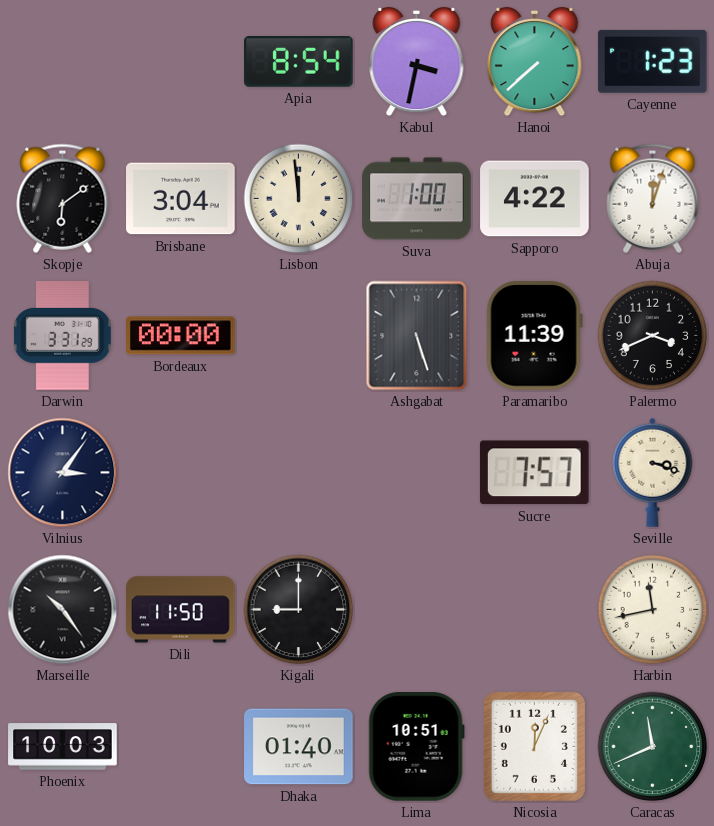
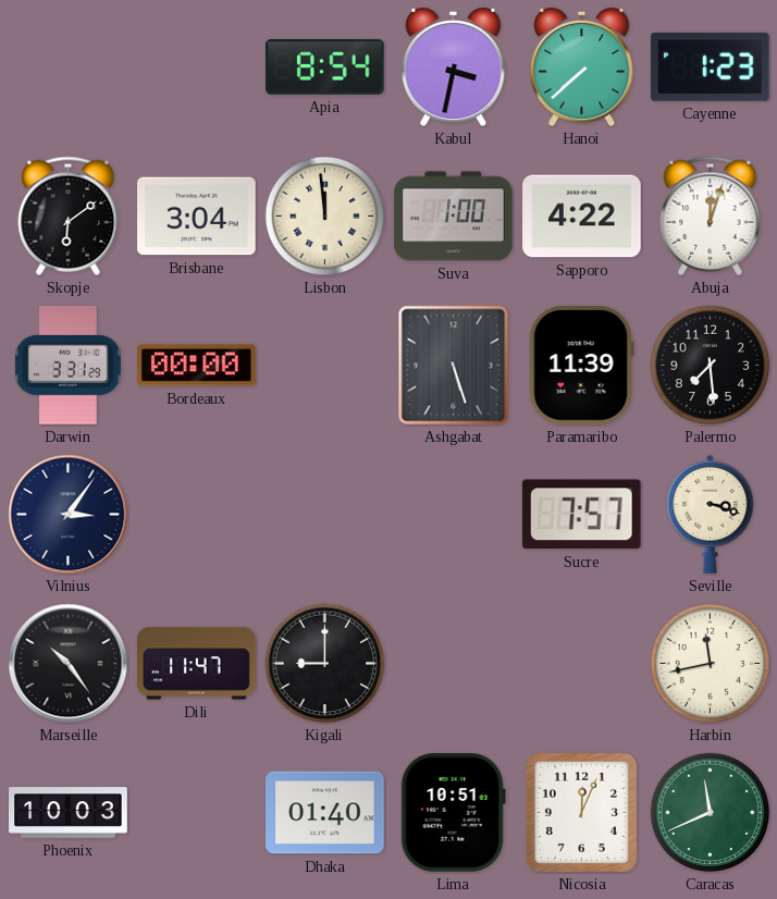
Palermo: 3:41 -> 7:29
Dili: 11:50 -> 11:47
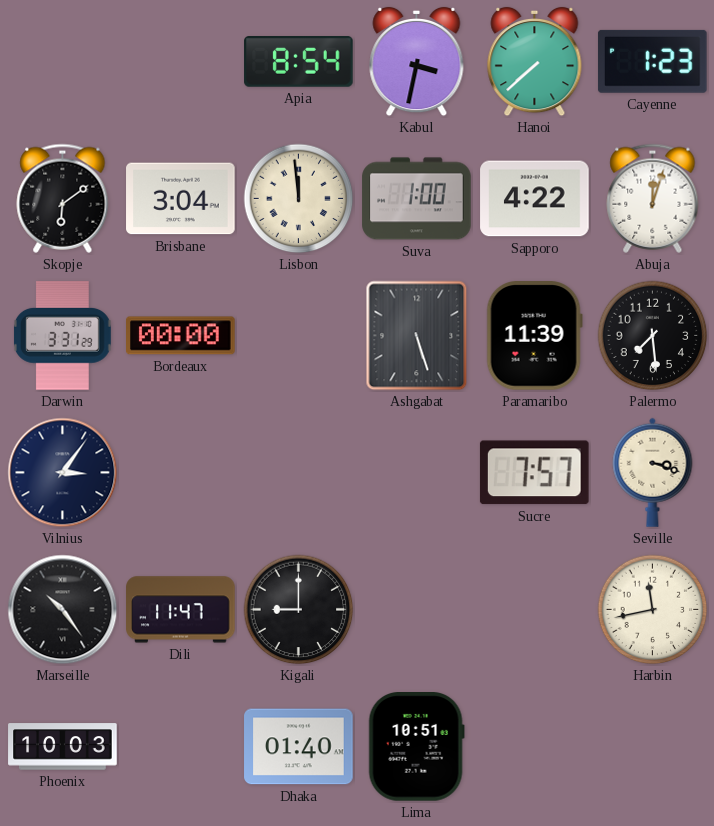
Nicosia: 12:04 -> none
Caracas: 11:41 -> none
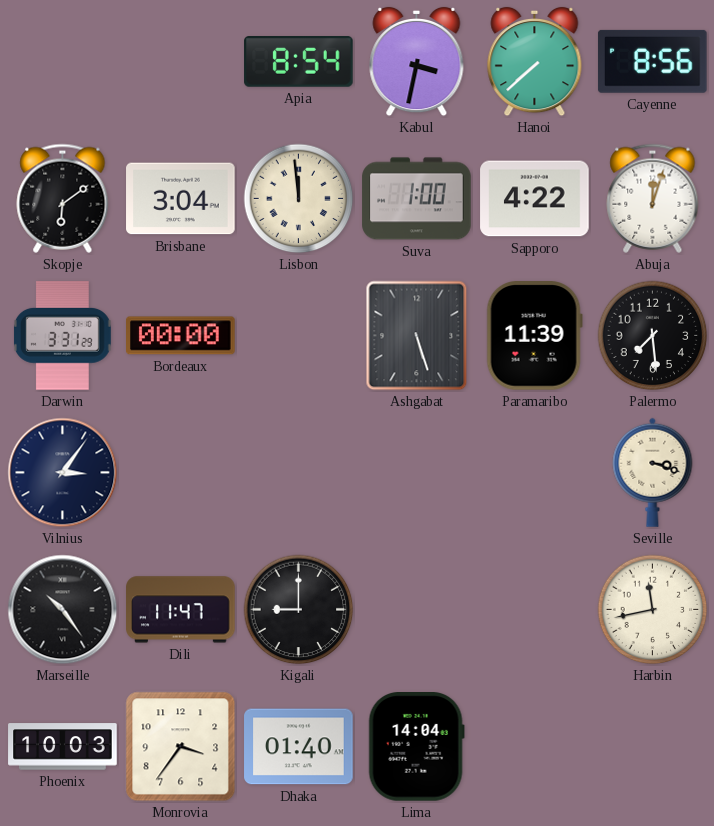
Cayenne: 1:23 -> 8:56
Sucre: 7:57 -> none
Monrovia: none -> 3:36
Lima: 10:51 -> 14:04
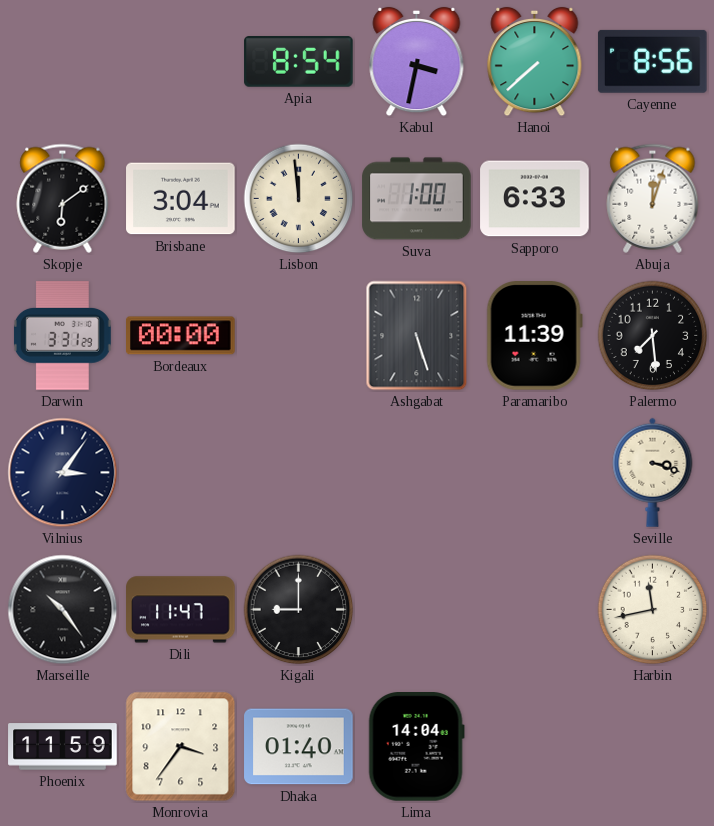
Sapporo: 4:22 -> 6:33
Phoenix: 10:03 -> 11:59
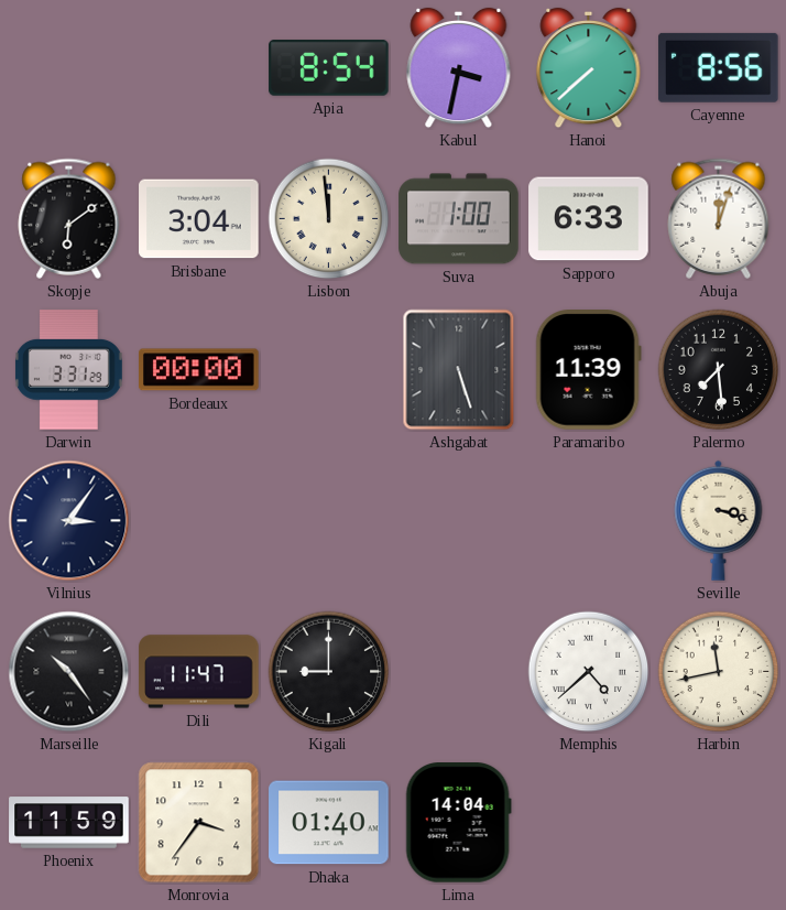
Memphis: none -> 4:38
